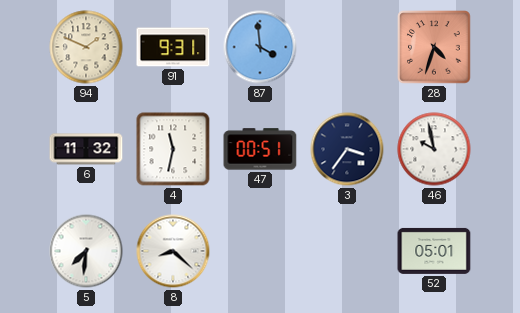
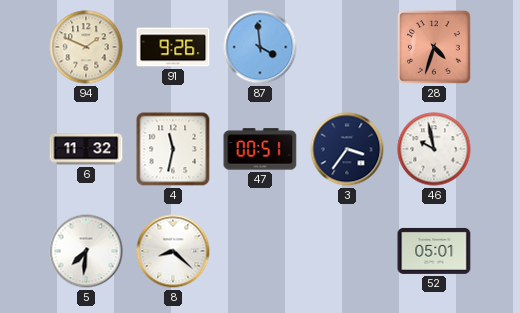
91: 9:31 -> 9:26
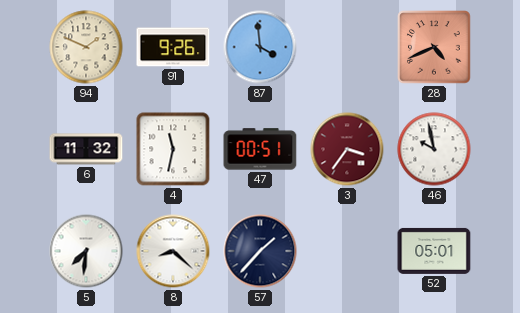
28: 4:33 -> 4:41
3 dial: navy -> burgundy
57: none -> 1:37
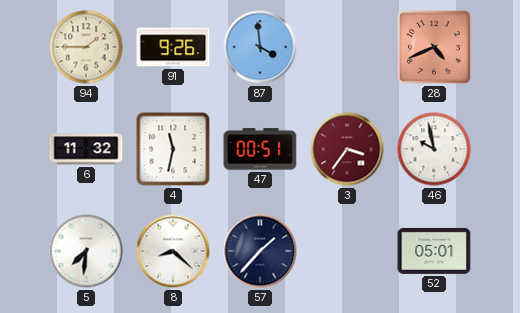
94: 1:49 -> 1:45
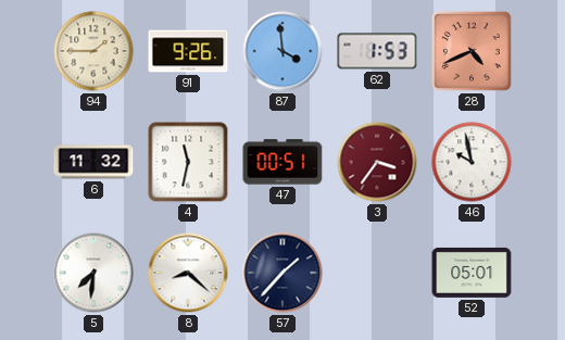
62: none -> 1:53
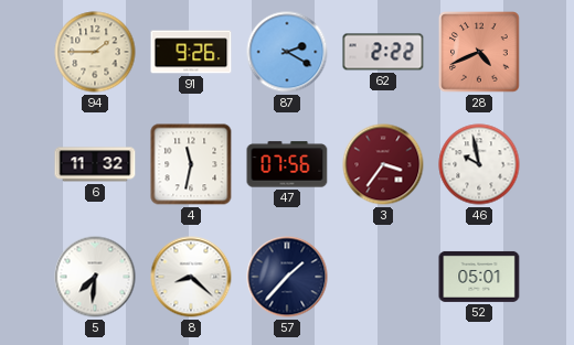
87: 3:59 -> 2:20
62: 1:53 -> 2:22
47: 00:51 -> 07:56
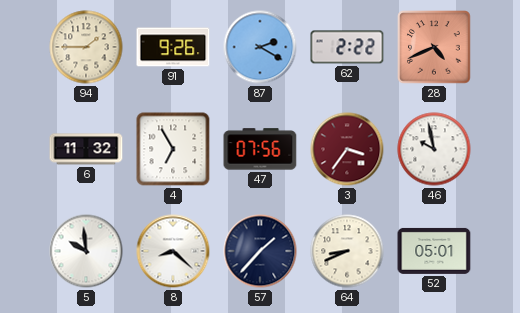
4: 11:32 -> 6:55
5: 7:31 -> 9:59
64: none -> 8:41
